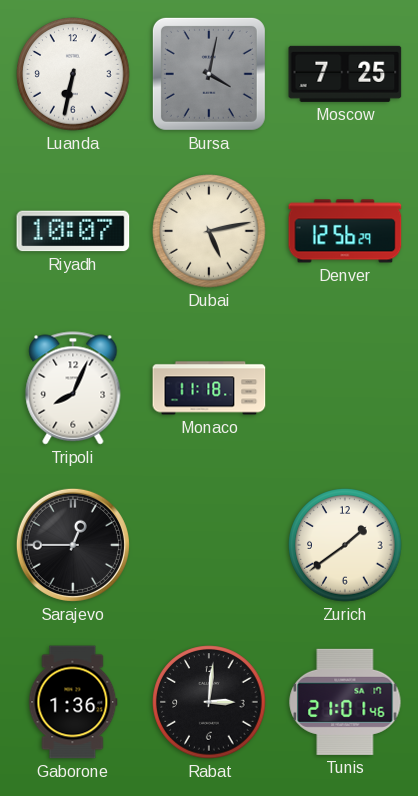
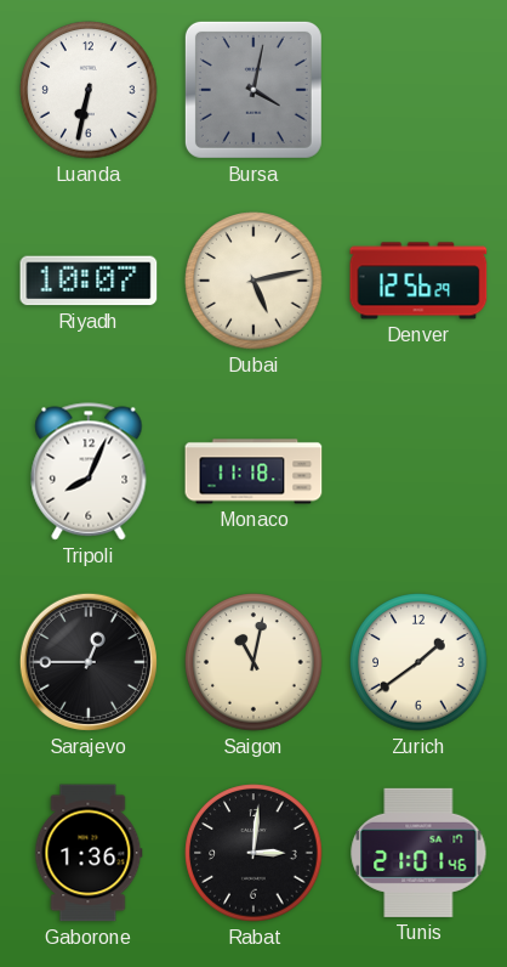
Moscow: 7:25 -> none
Saigon: none -> 11:02
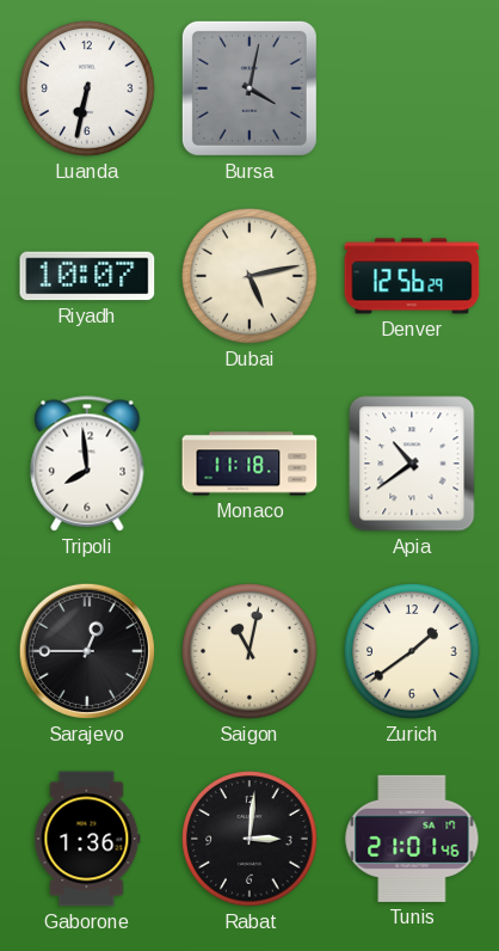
Tripoli: 8:04 -> 7:59
Apia: none -> 10:39
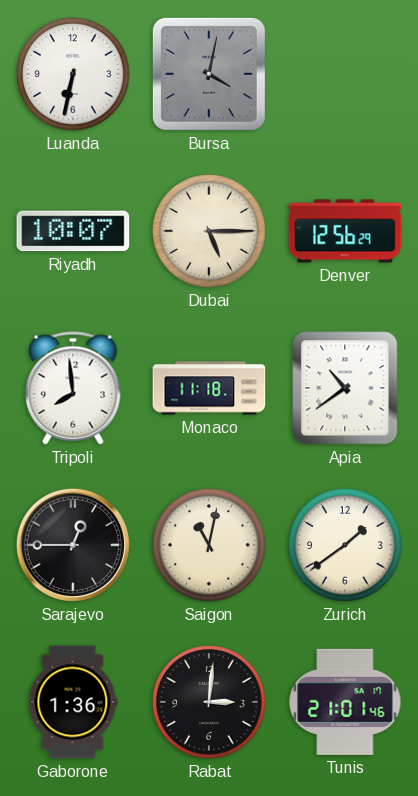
Dubai: 5:13 -> 5:15
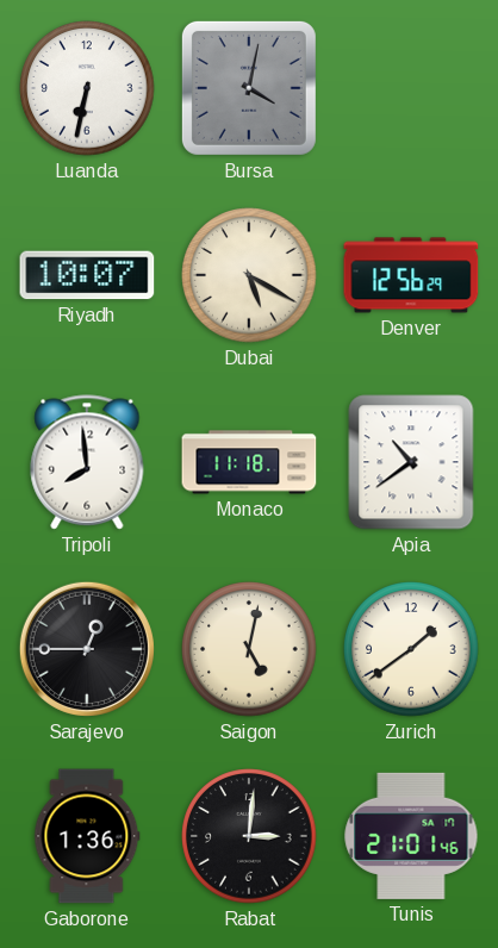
Dubai: 5:15 -> 5:20
Saigon: 11:02 -> 5:02
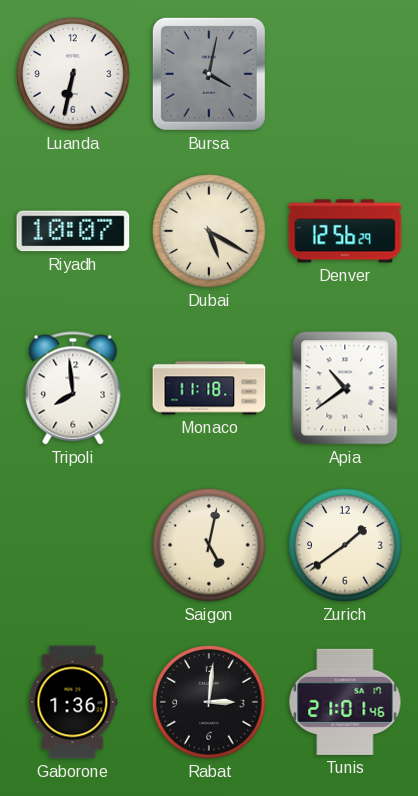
Sarajevo: 12:45 -> none
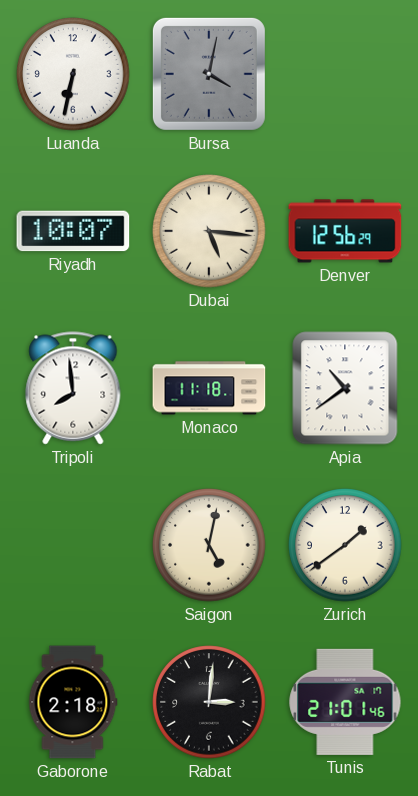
Dubai: 5:20 -> 5:16
Gaborone: 1:36 -> 2:18
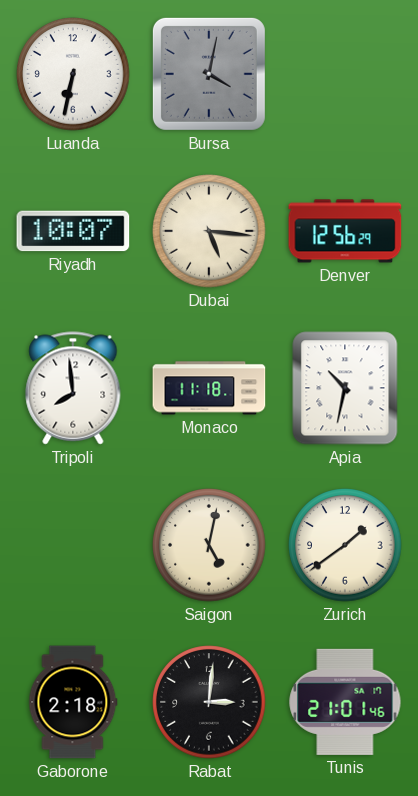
Apia: 10:39 -> 10:32
